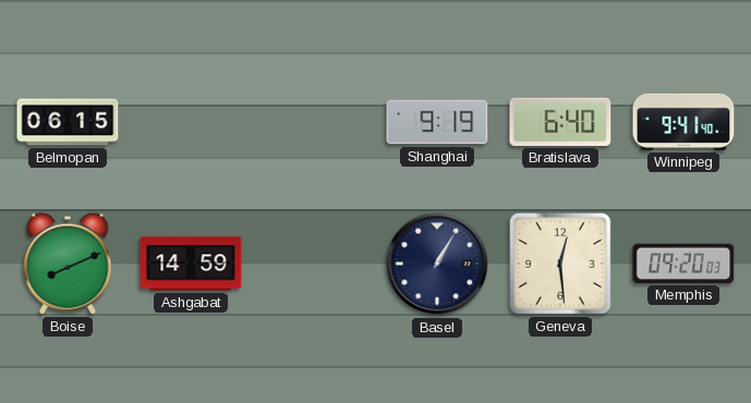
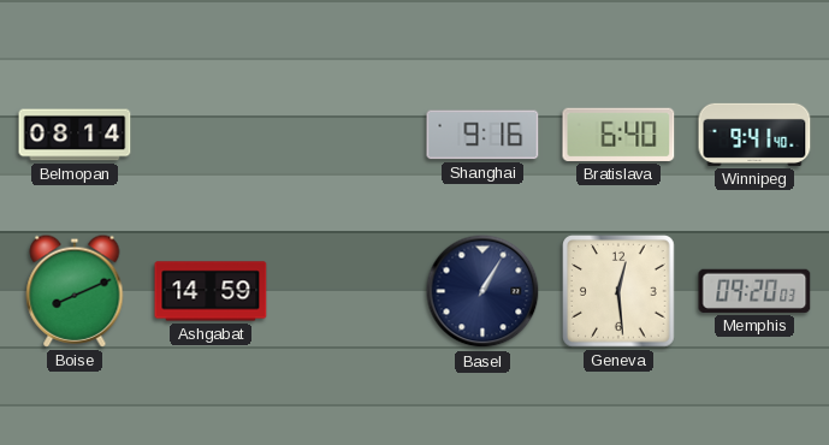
Belmopan: 06:15 -> 08:14
Shanghai: 9:19 -> 9:16
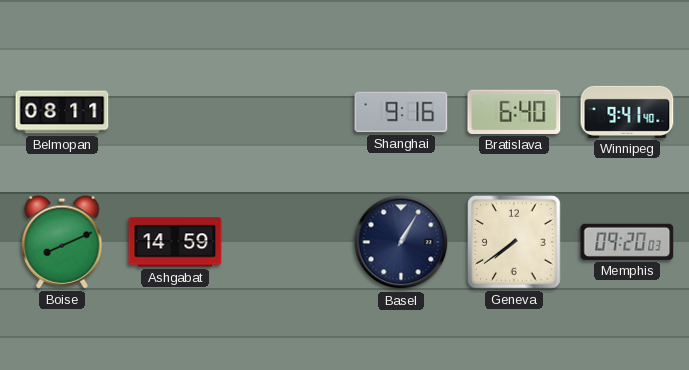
Belmopan: 08:14 -> 08:11
Geneva: 12:29 -> 7:39
